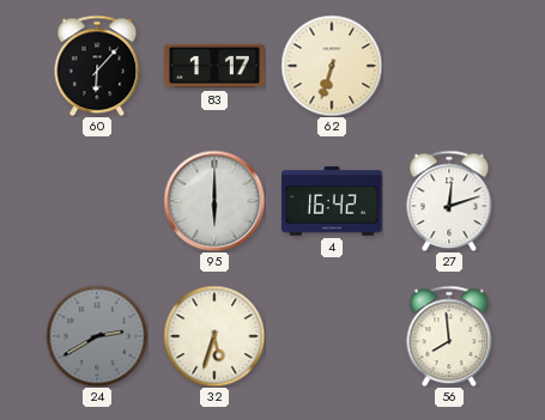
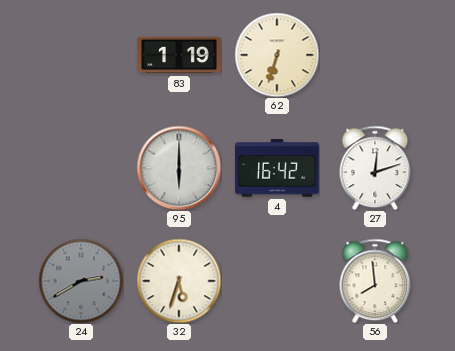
60: 6:07 -> none
83: 1:17 -> 1:19
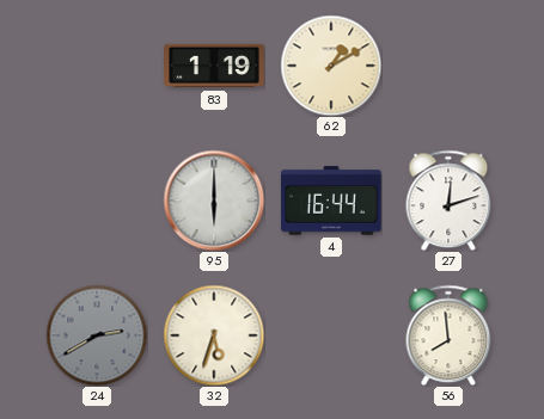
62: 6:33 -> 1:10
4: 16:42 -> 16:44
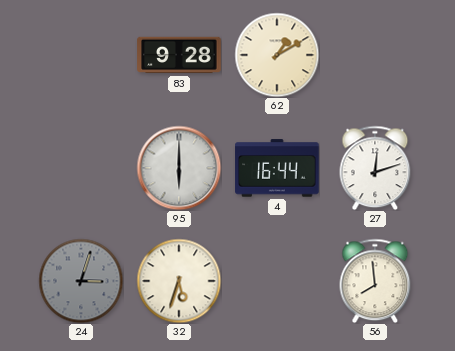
83: 1:19 -> 9:28
24: 2:40 -> 3:03
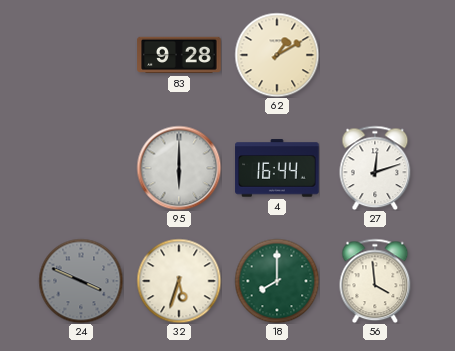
24: 3:03 -> 3:49
18: none -> 8:00
56: 7:59 -> 3:59
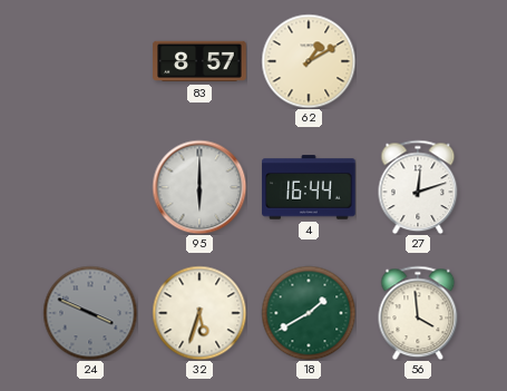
83: 9:28 -> 8:57
18: 8:00 -> 1:40
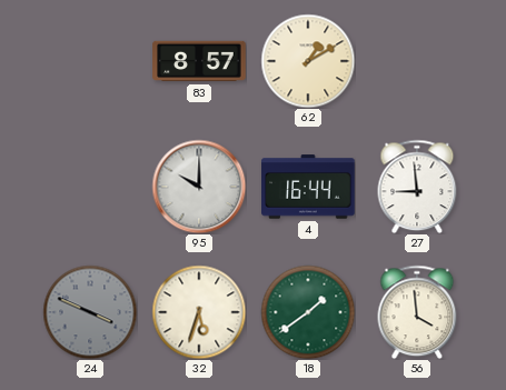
95: 6:00 -> 10:00
27: 12:12 -> 8:59
18: 1:40 -> 1:39
